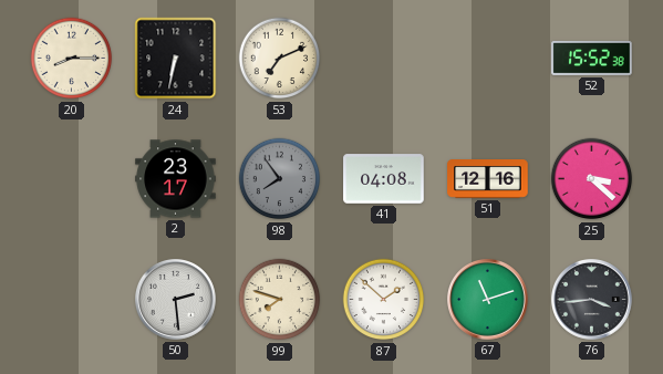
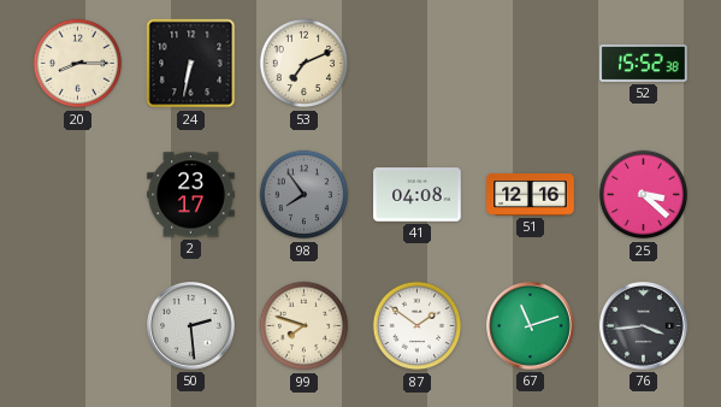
87: 1:52 -> 1:51
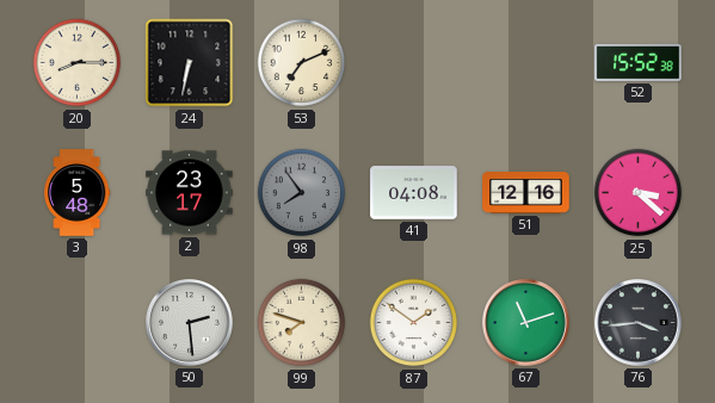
3: none -> 5:48
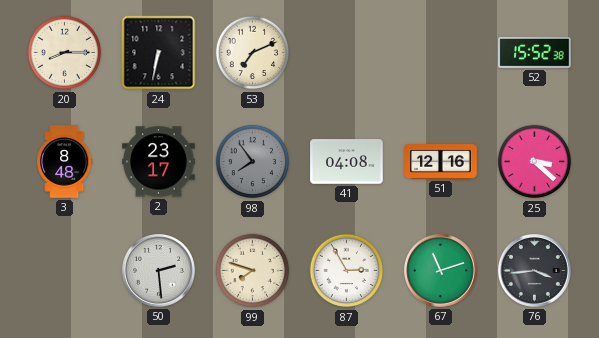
3: 5:48 -> 8:48
87: 1:51 -> 2:55
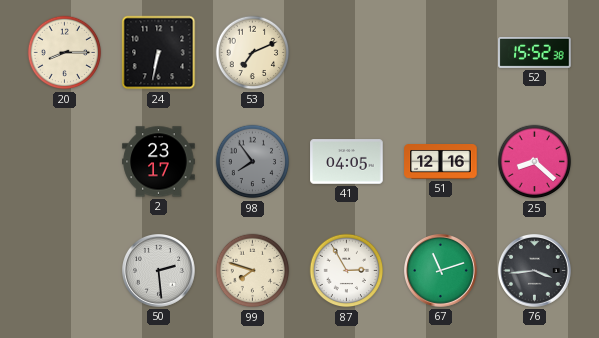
3: 8:48 -> none
41: 04:08 -> 04:05
25: 3:22 -> 8:22
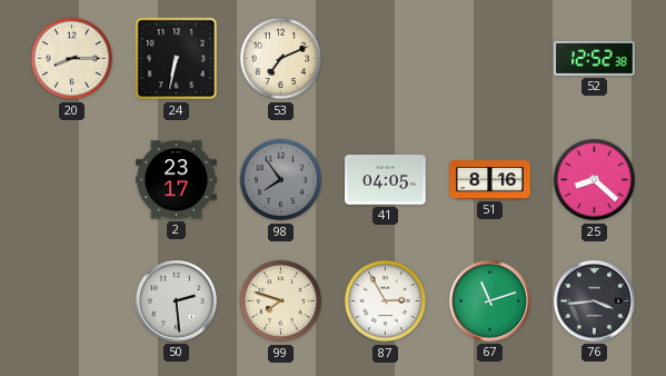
52: 15:52 -> 12:52
51: 12:16 -> 8:16
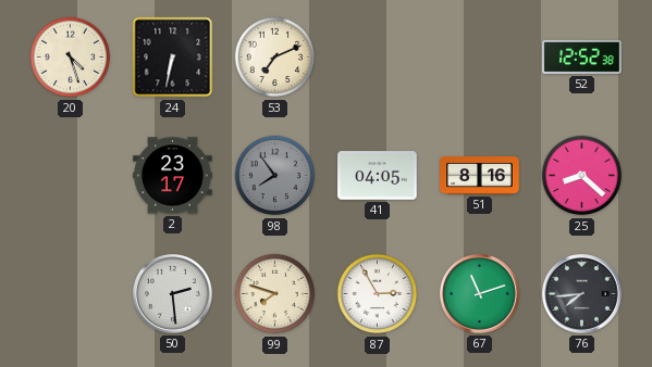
20: 8:15 -> 4:27
76: 3:44 -> 7:44
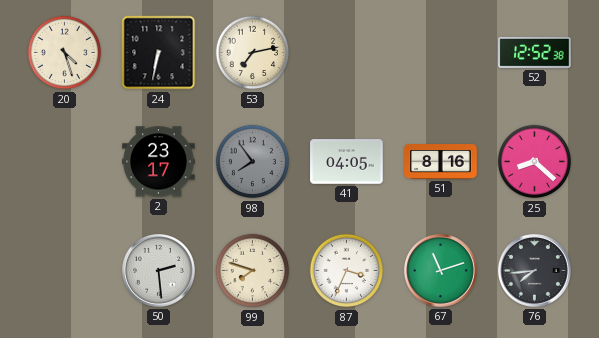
53: 7:11 -> 7:13
87: 2:55 -> 3:34
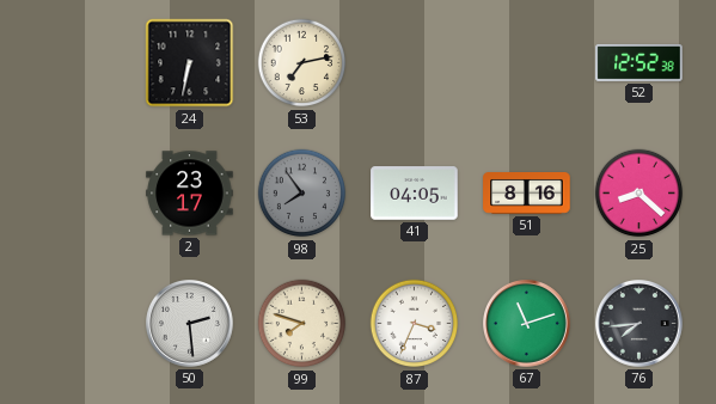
20: 4:27 -> none
